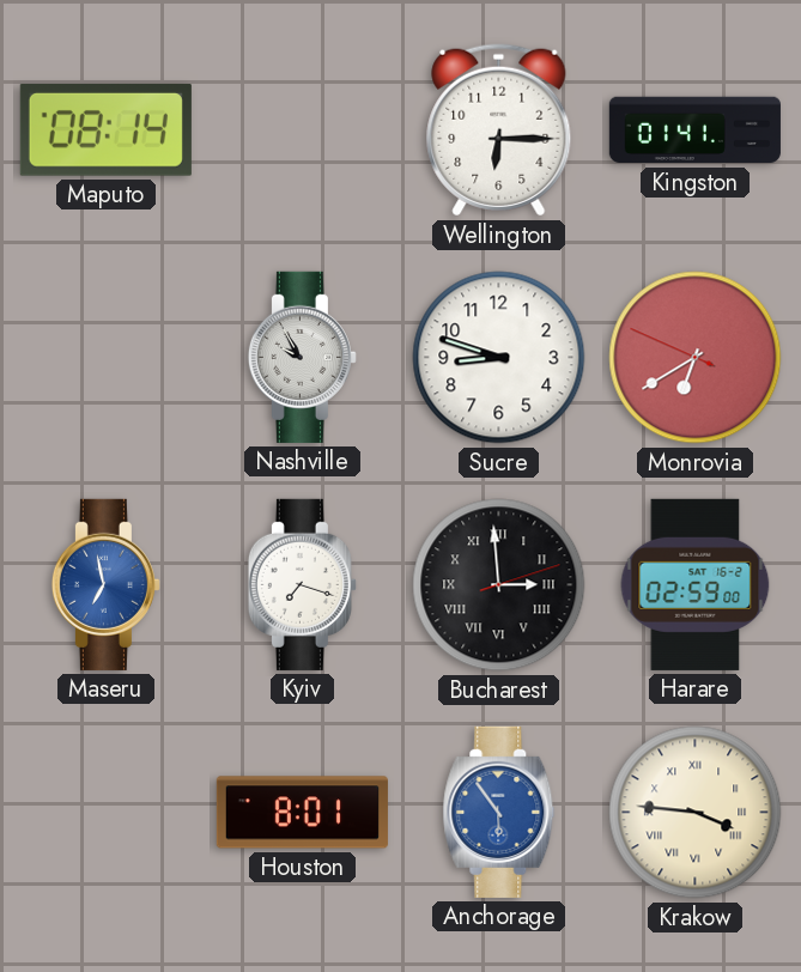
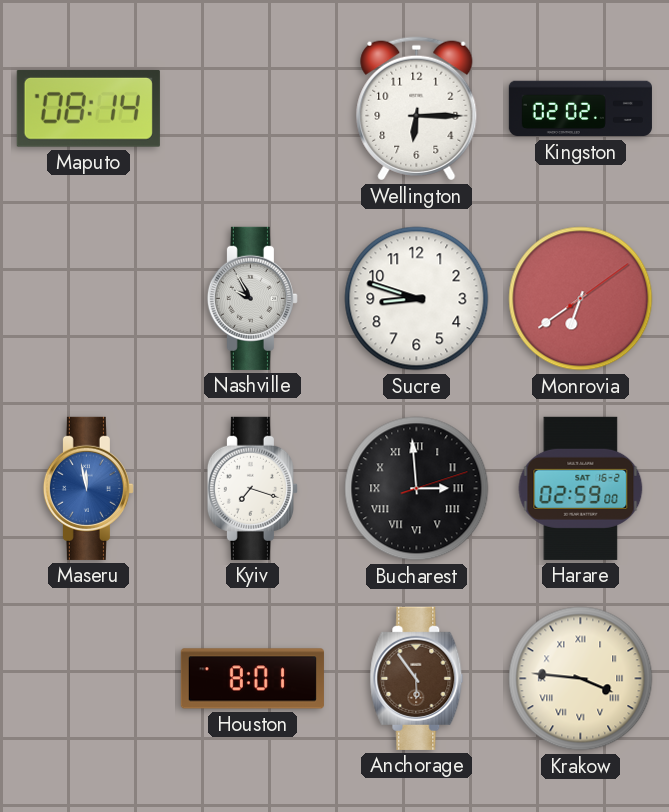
Kingston: 01:41 -> 02:02
Monrovia: 6:39:49 -> 6:39:09
Maseru: 6:58 -> 11:58
Anchorage dial: blue -> brown
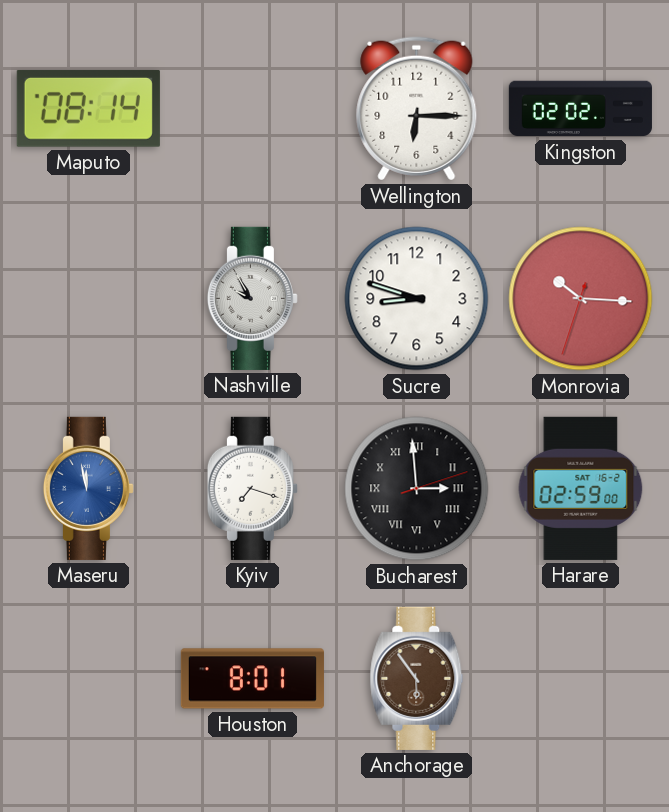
Monrovia: 6:39 -> 10:15
Krakow: 3:46 -> none
